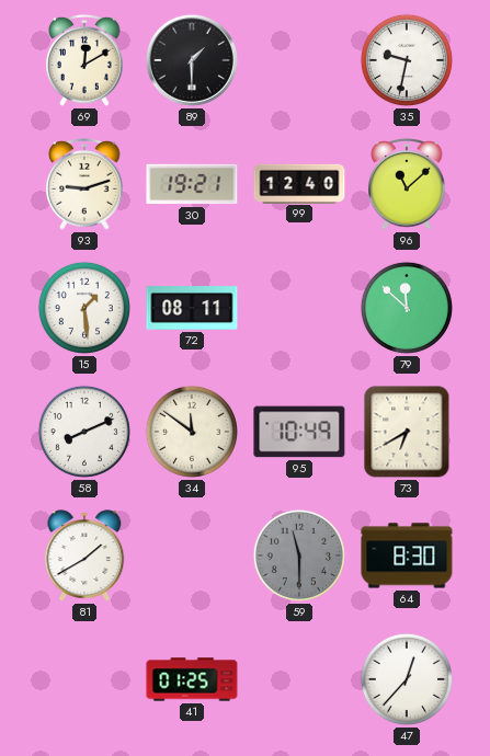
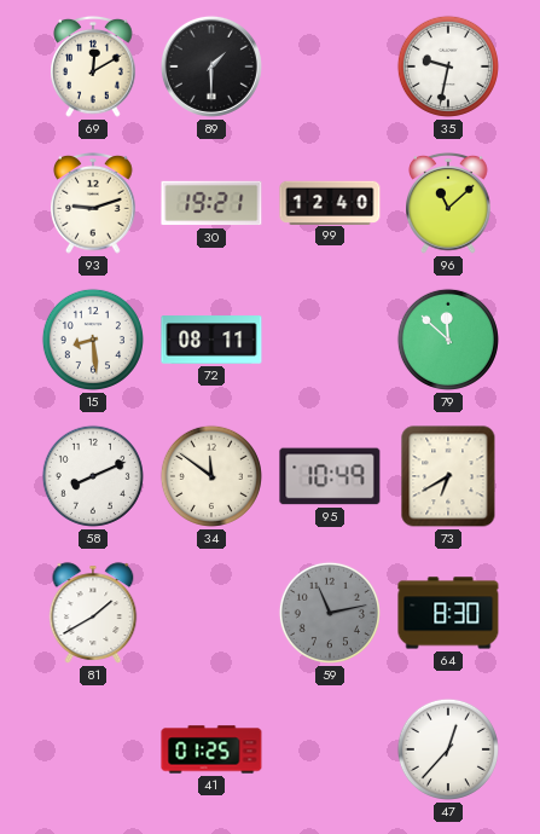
15: 1:29 -> 8:29
59: 11:30 -> 11:13
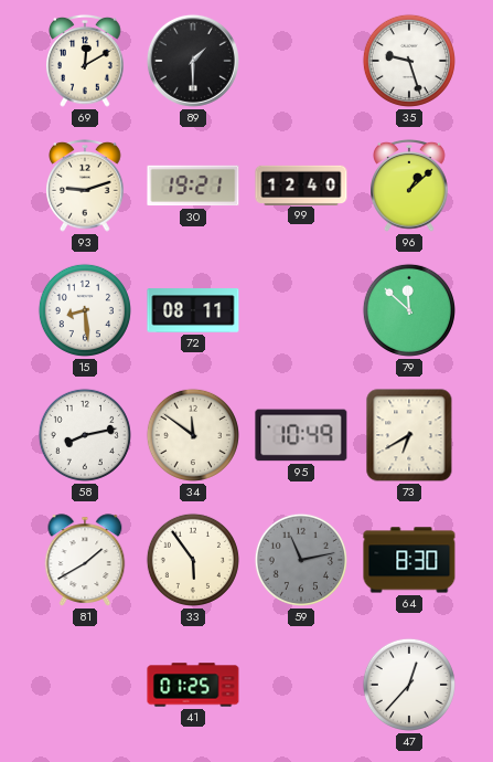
35: 9:32 -> 9:27
96: 11:08 -> 1:08
58: 8:11 -> 8:13
33: none -> 5:54
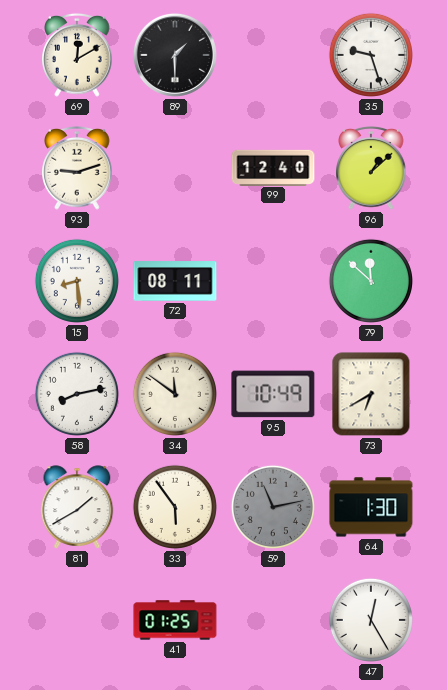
30: 19:21 -> none
64: 8:30 -> 1:30
47: 12:37 -> 12:25
